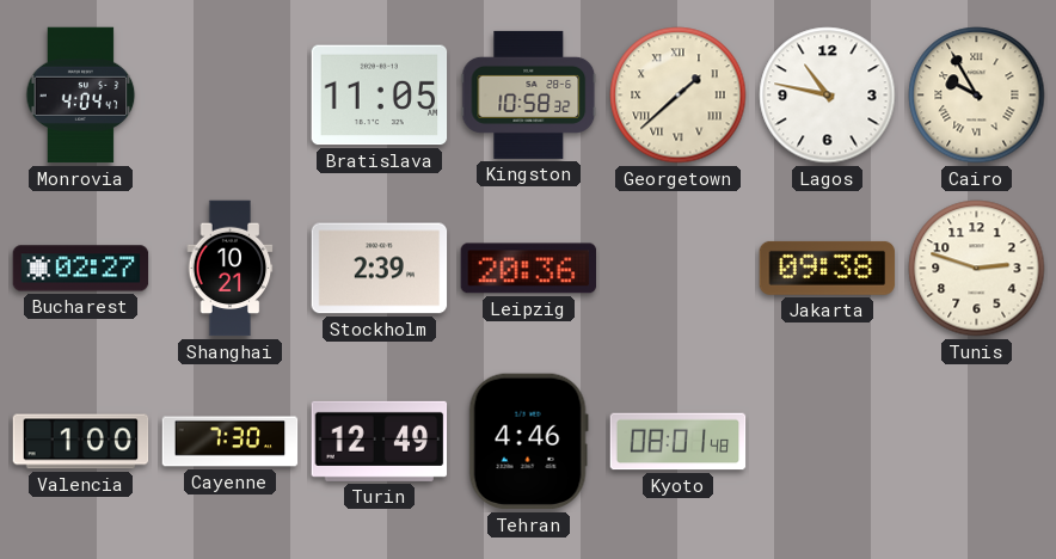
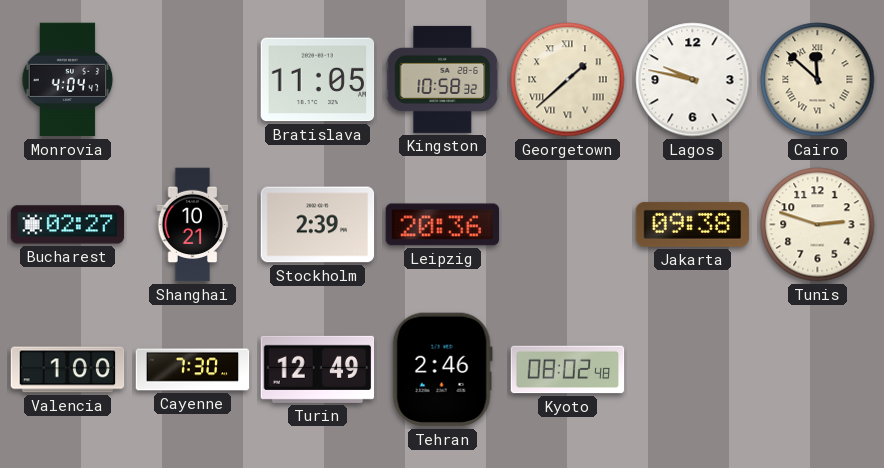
Lagos: 10:47 -> 9:47
Cairo: 9:55 -> 11:52
Tehran: 4:46 -> 2:46
Kyoto: 08:01 -> 08:02
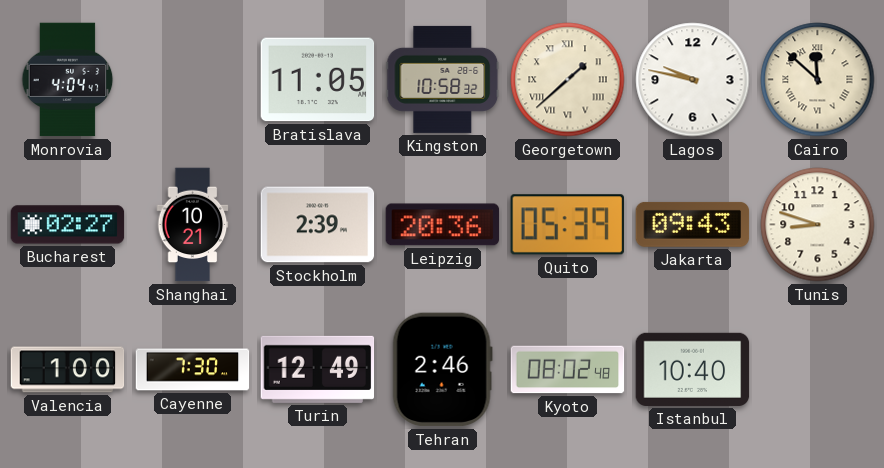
Quito: none -> 05:39
Jakarta: 09:38 -> 09:43
Tunis: 2:48 -> 8:48
Istanbul: none -> 10:40
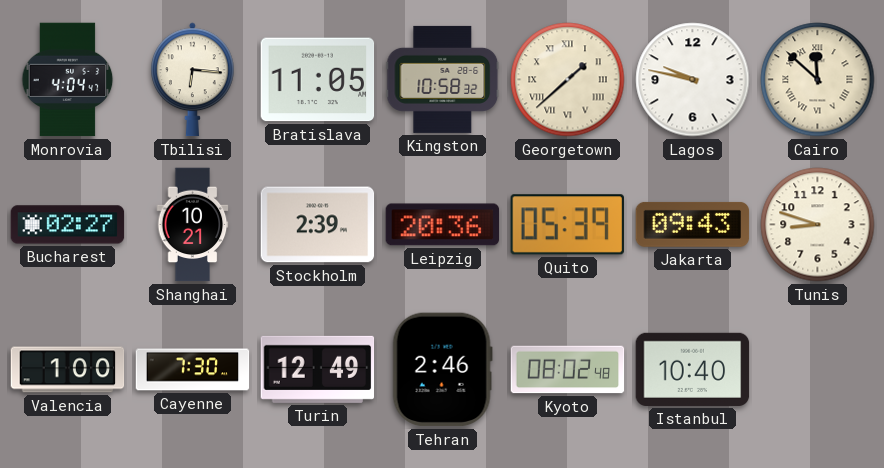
Tbilisi: none -> 6:16
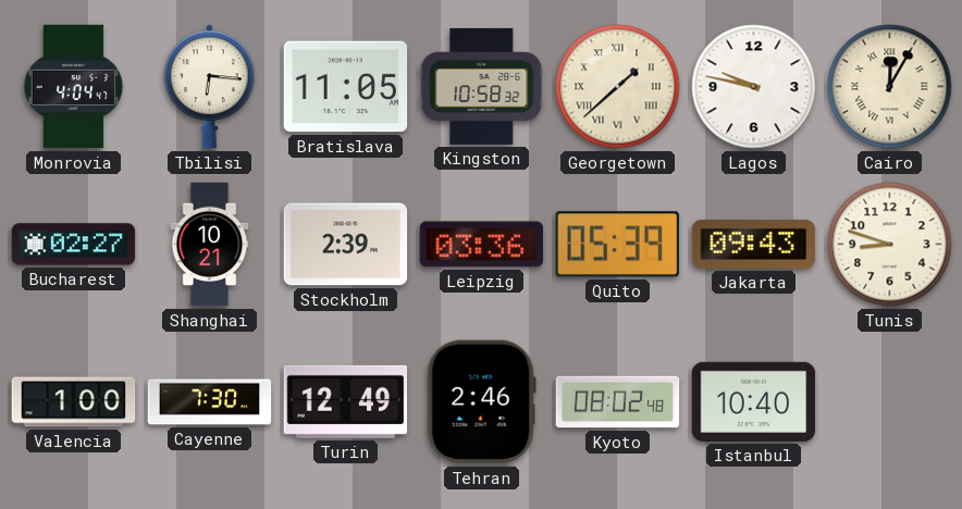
Cairo: 11:52 -> 12:05
Leipzig: 20:36 -> 03:36
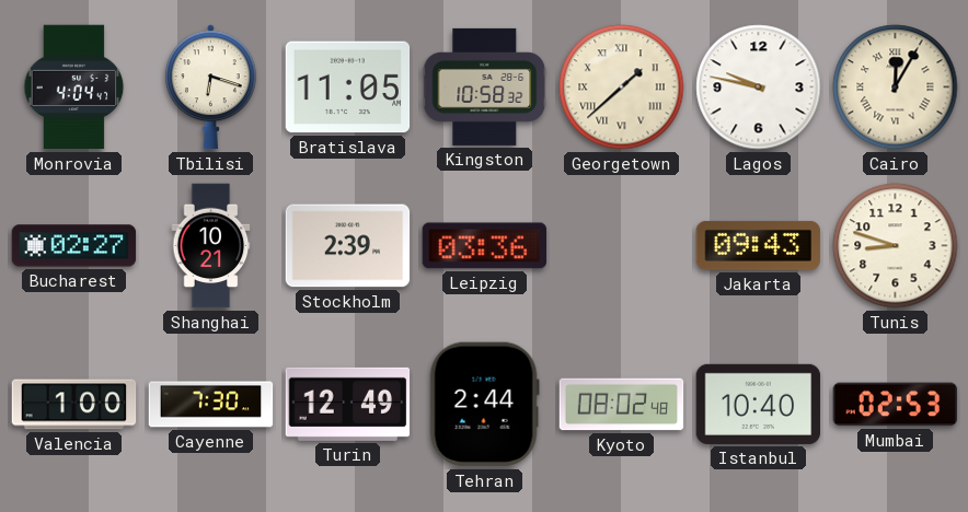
Tbilisi: 6:16 -> 6:18
Quito: 05:39 -> none
Tehran: 2:46 -> 2:44
Mumbai: none -> 02:53
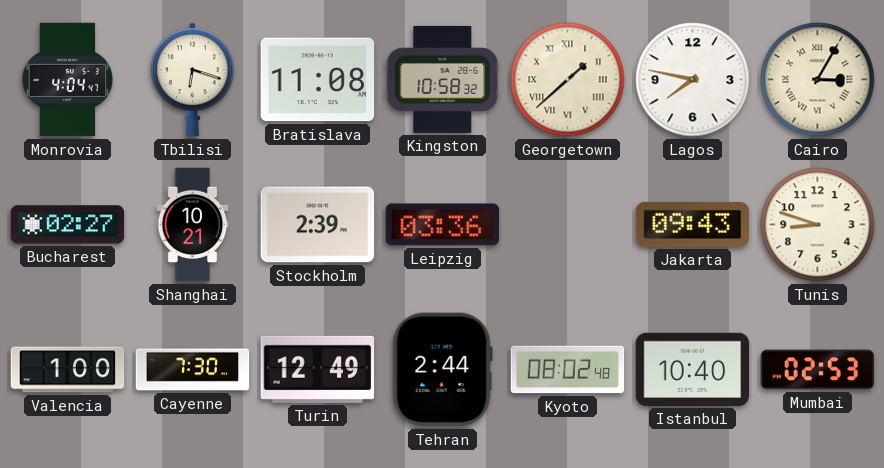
Bratislava: 11:05 -> 11:08
Lagos: 9:47 -> 7:47
Cairo: 12:05 -> 3:05
